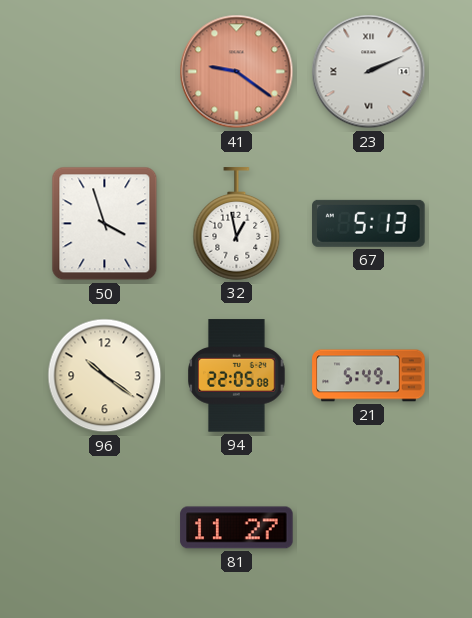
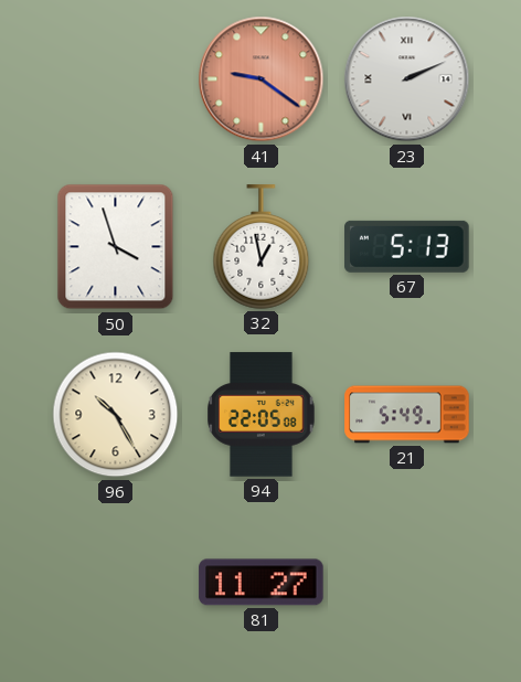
96: 10:21 -> 10:25
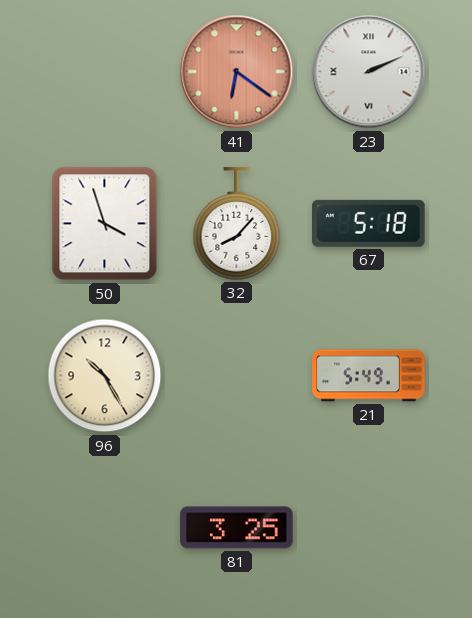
41: 9:21 -> 6:21
32: 12:58 -> 8:07
67: 5:13 -> 5:18
94: 22:05 -> none
81: 11:27 -> 3:25
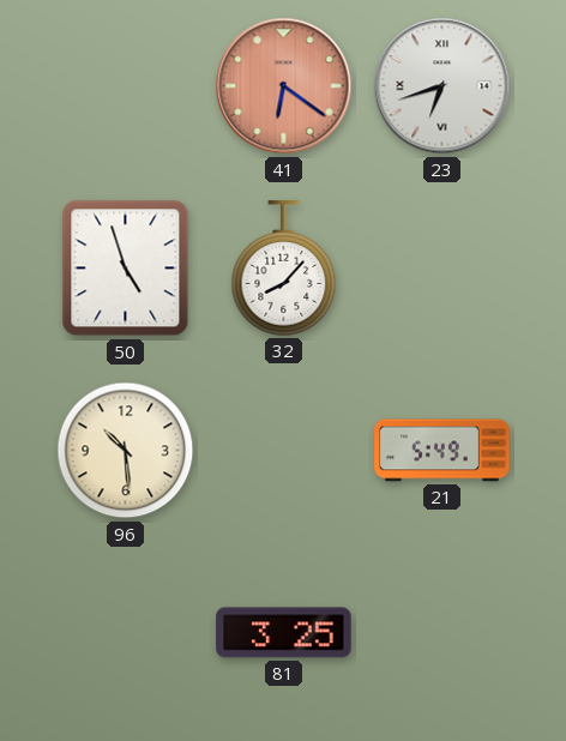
23: 2:11 -> 6:42
50: 3:57 -> 4:57
67: 5:18 -> none
96: 10:25 -> 10:29
